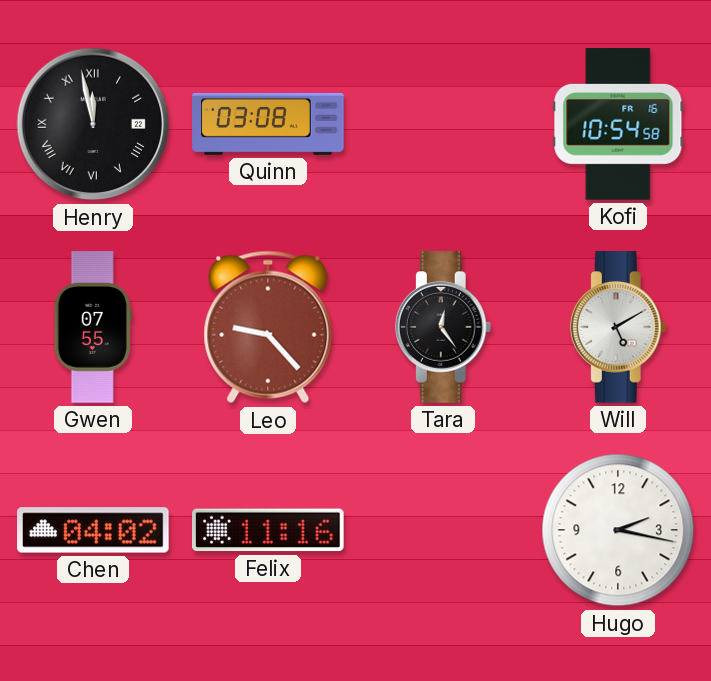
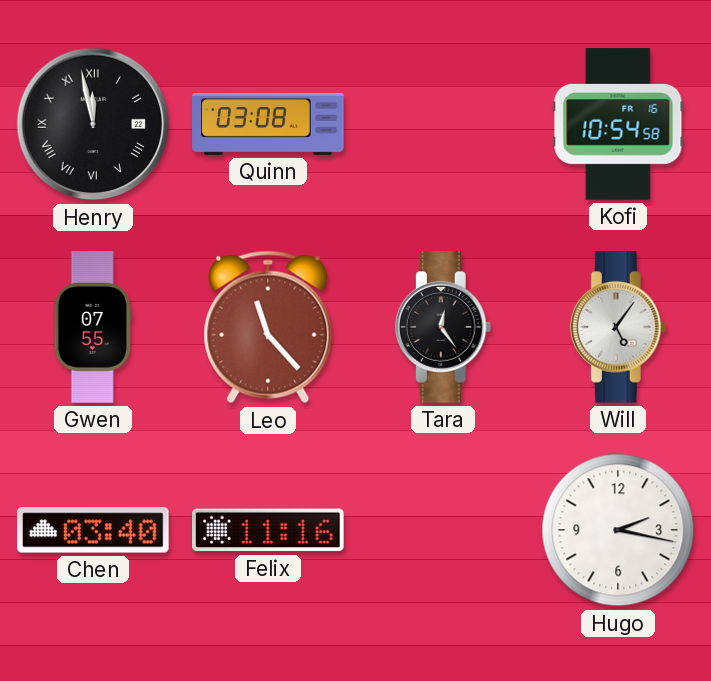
Leo: 9:23 -> 11:23
Will: 5:10 -> 5:06
Chen: 04:02 -> 03:40
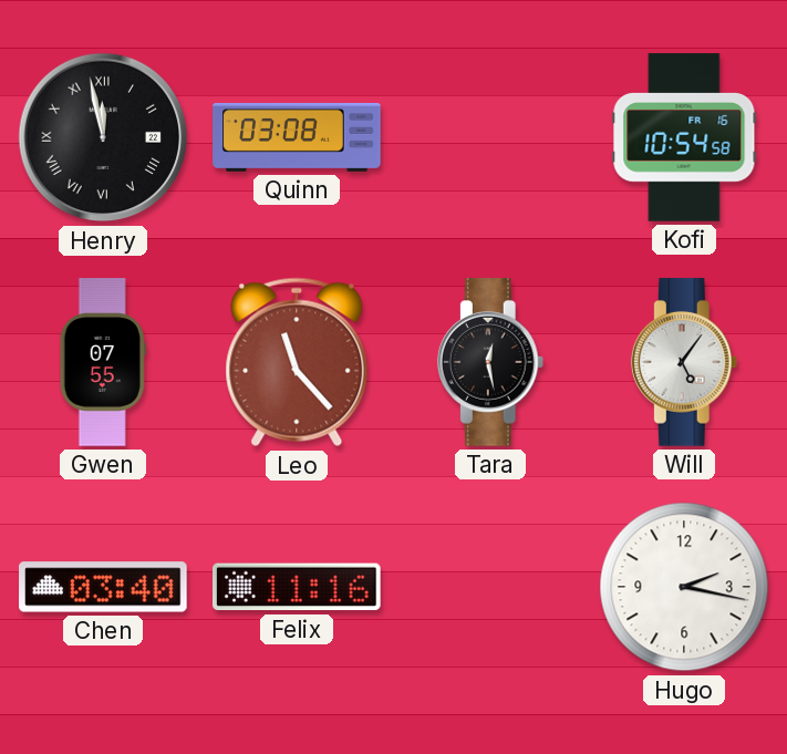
Tara: 12:24 -> 12:28
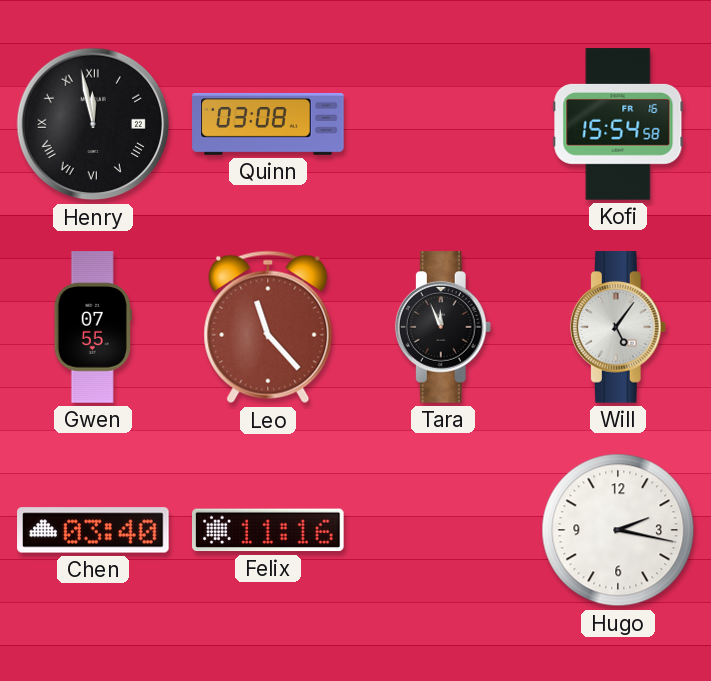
Kofi: 10:54 -> 15:54
Tara: 12:28 -> 11:56
